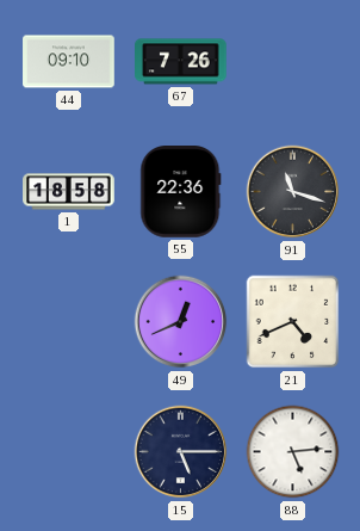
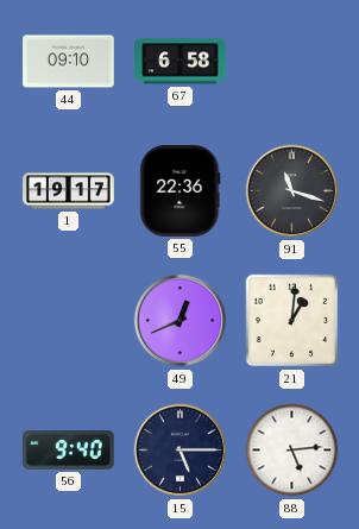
67: 7:26 -> 6:58
1: 18:58 -> 19:17
21: 4:41 -> 1:01
56: none -> 9:40
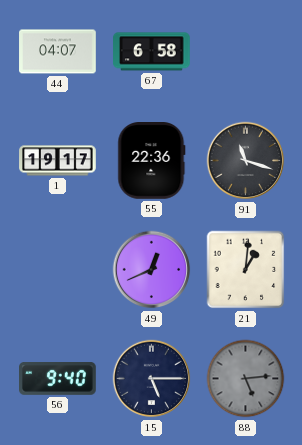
44: 09:10 -> 04:07
88 dial: white -> grey
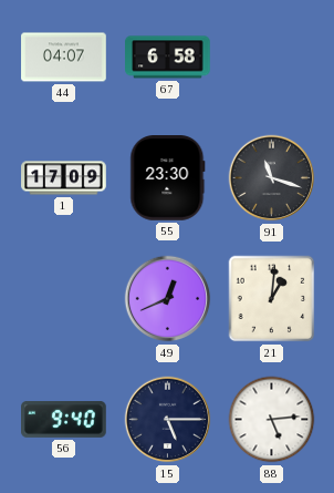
1: 19:17 -> 17:09
55: 22:36 -> 23:30
88 dial: grey -> white
